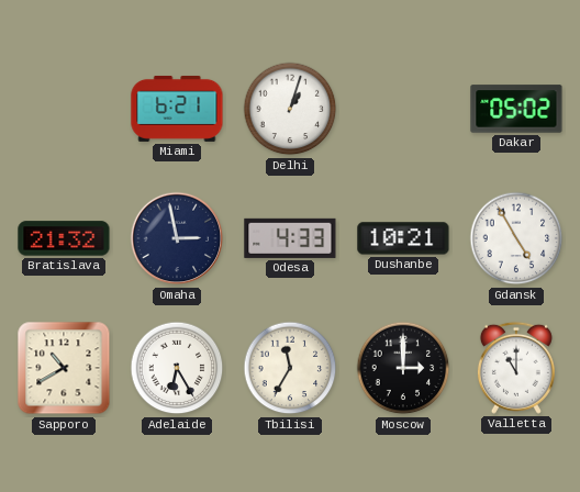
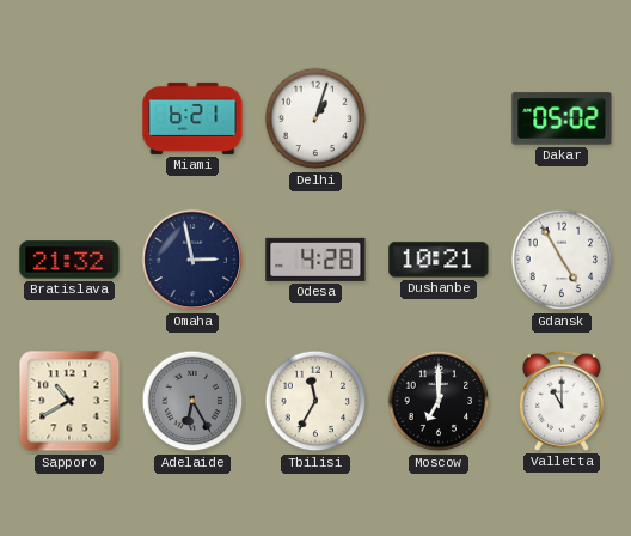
Odesa: 4:33 -> 4:28
Adelaide dial: white -> grey
Moscow: 3:00 -> 7:00
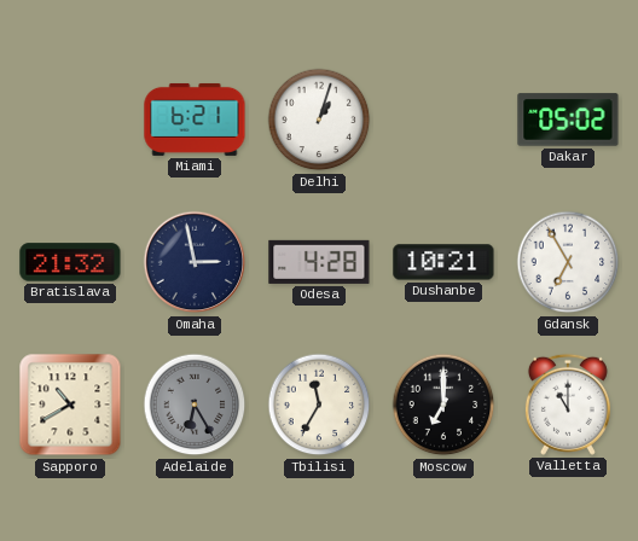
Gdansk: 4:55 -> 6:55
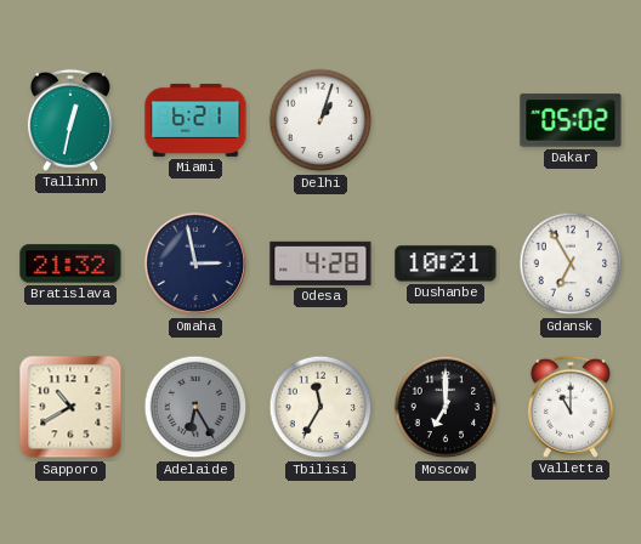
Tallinn: none -> 12:32
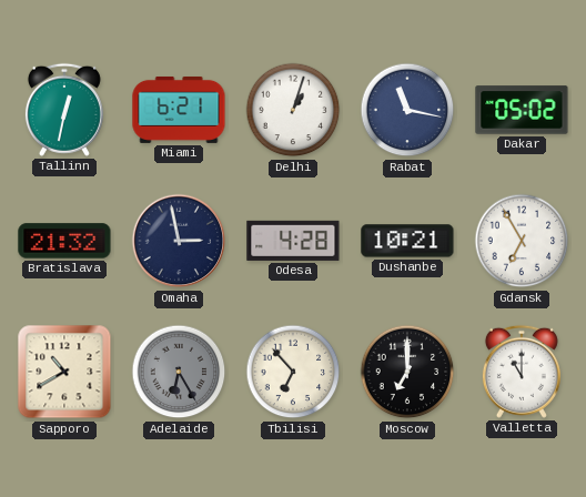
Rabat: none -> 11:17
Tbilisi: 11:35 -> 6:53
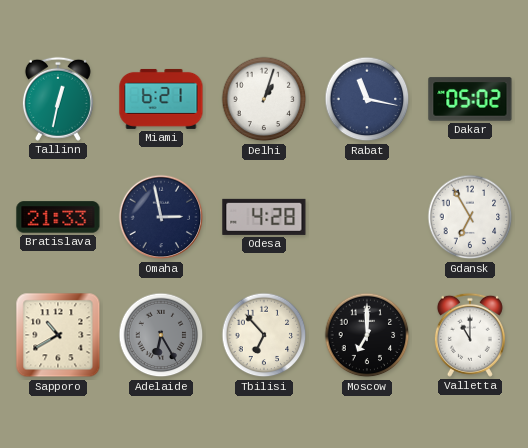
Bratislava: 21:32 -> 21:33
Dushanbe: 10:21 -> none
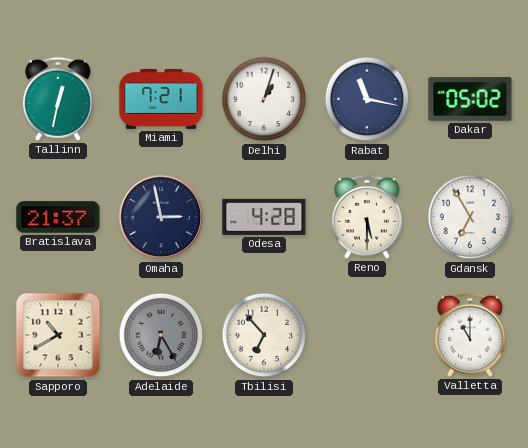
Miami: 6:21 -> 7:21
Bratislava: 21:33 -> 21:37
Reno: none -> 5:30
Moscow: 7:00 -> none
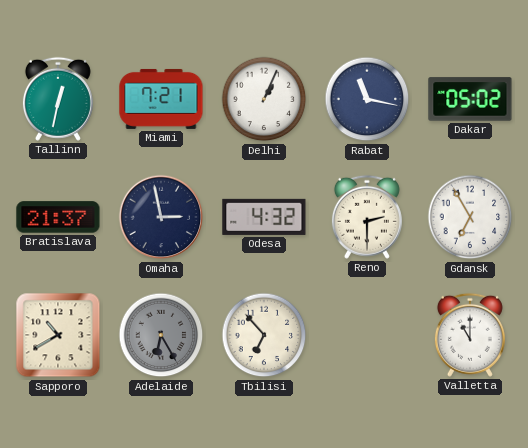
Delhi: 1:03 -> 1:04
Odesa: 4:28 -> 4:32
Reno: 5:30 -> 2:30
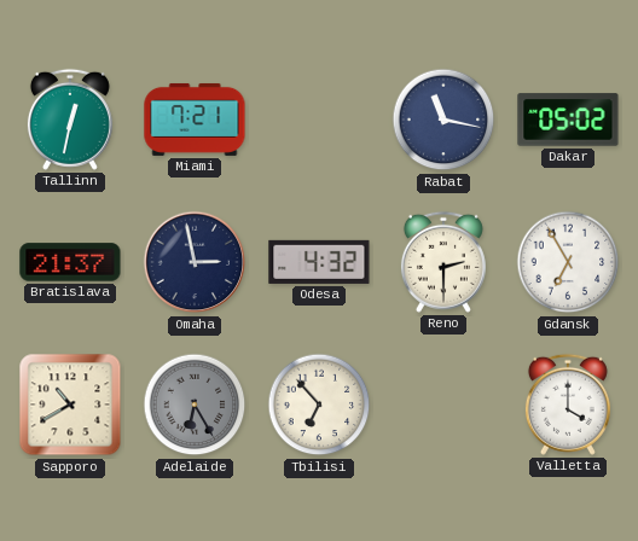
Delhi: 1:04 -> none
Valletta: 11:00 -> 4:00
